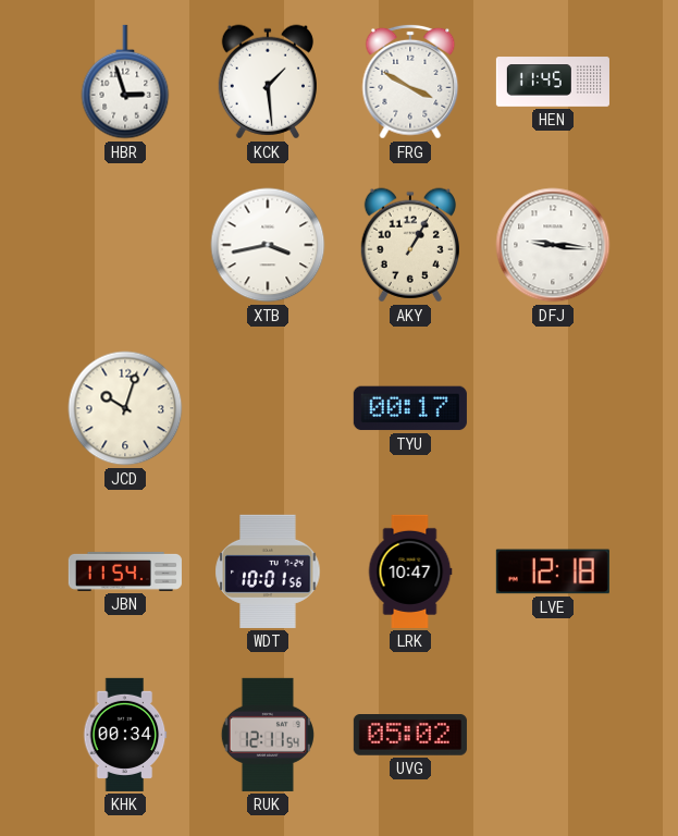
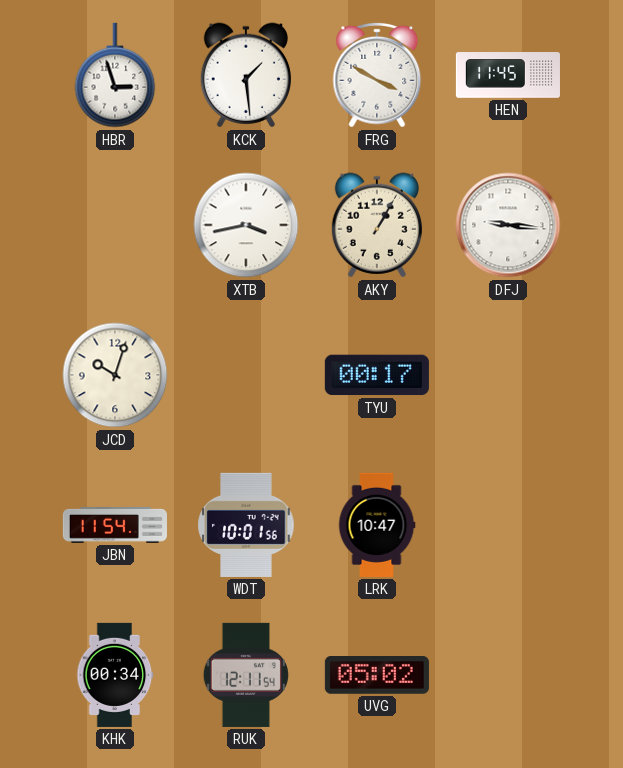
LVE: 12:18 -> none
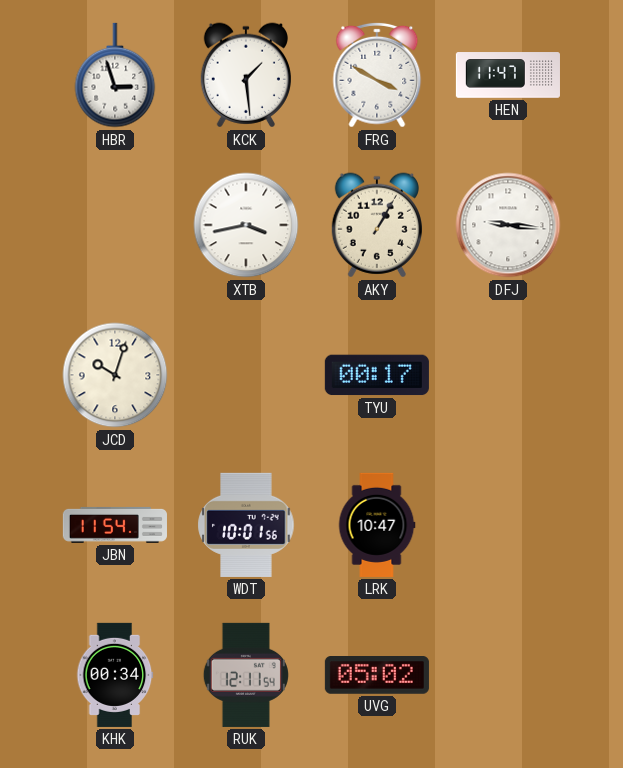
HEN: 11:45 -> 11:47
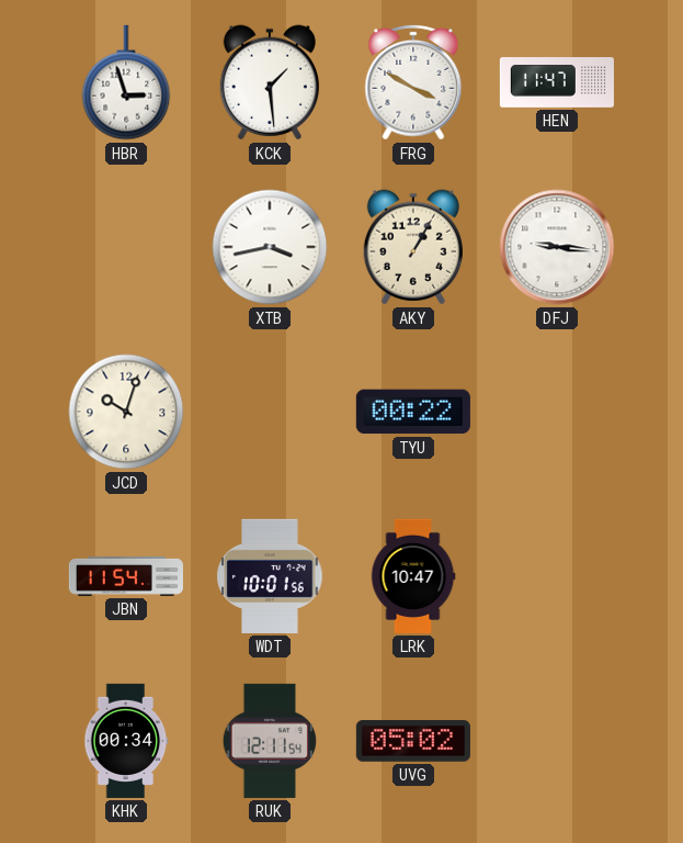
TYU: 00:17 -> 00:22
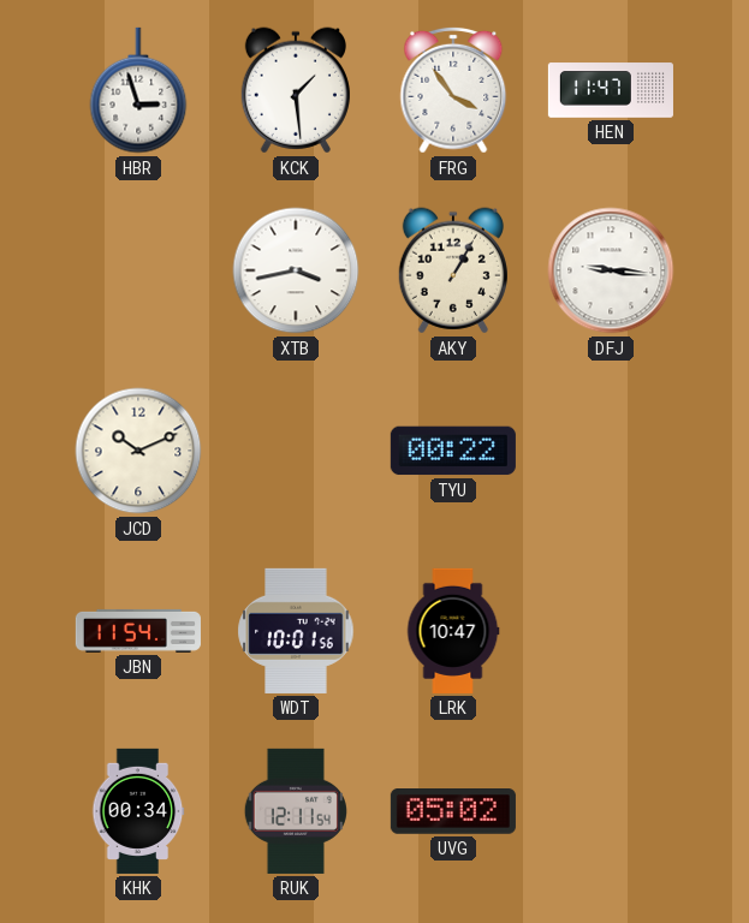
FRG: 3:50 -> 3:54
JCD: 10:03 -> 10:11
